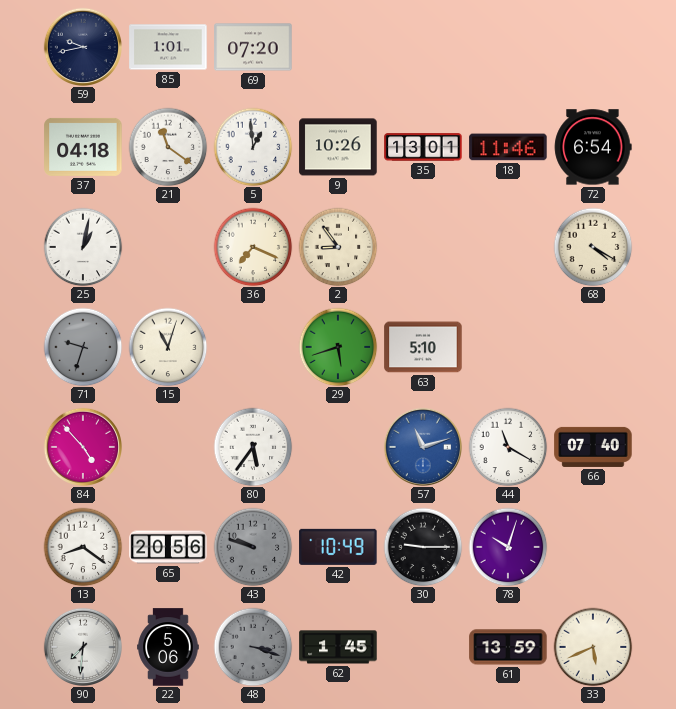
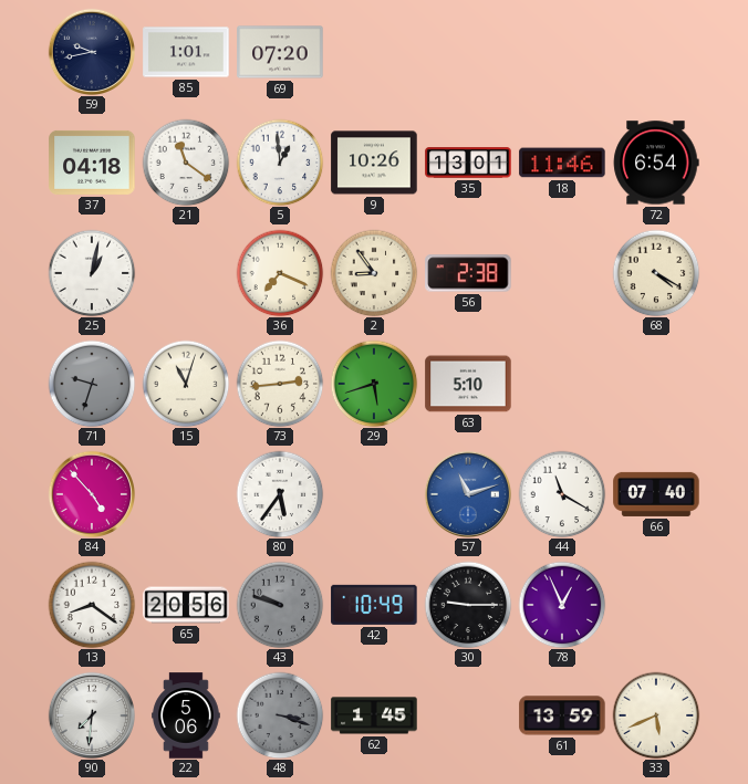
56: none -> 2:38
73: none -> 2:44
78: 10:03 -> 12:56
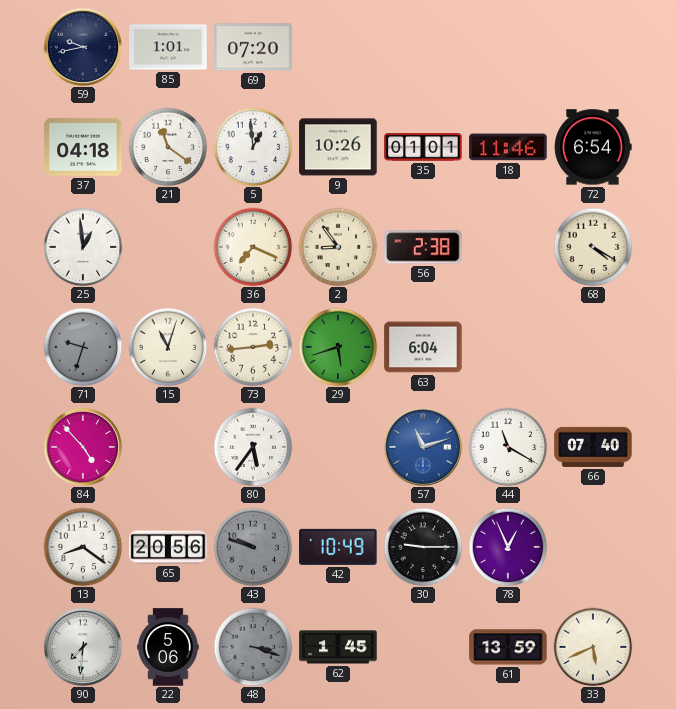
35: 13:01 -> 01:01
25: 1:02 -> 12:59
63: 5:10 -> 6:04
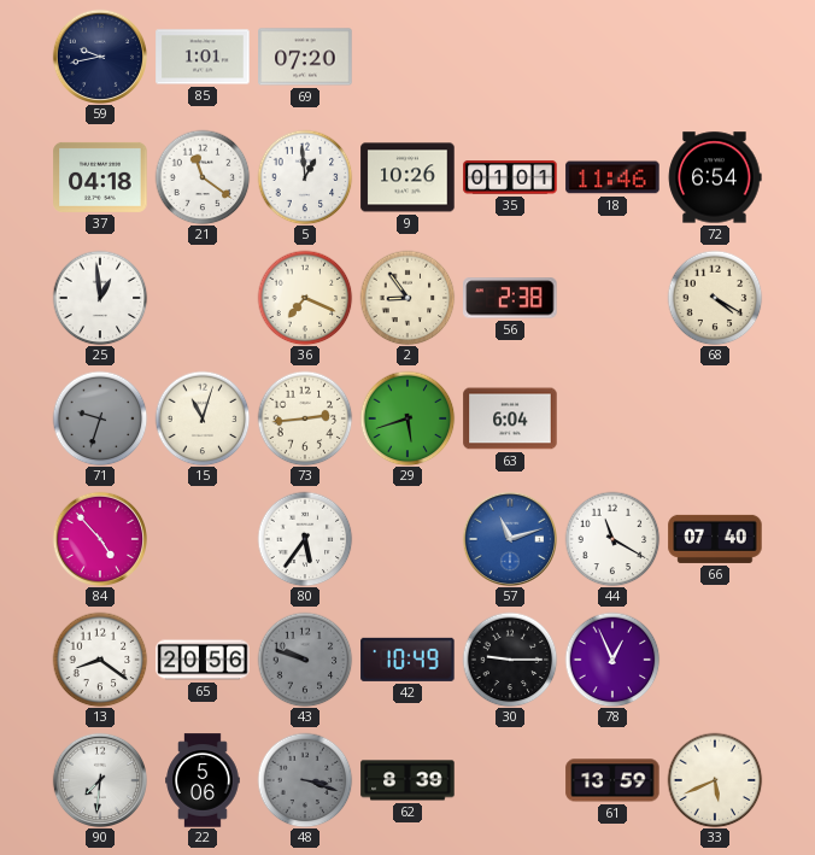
62: 1:45 -> 8:39
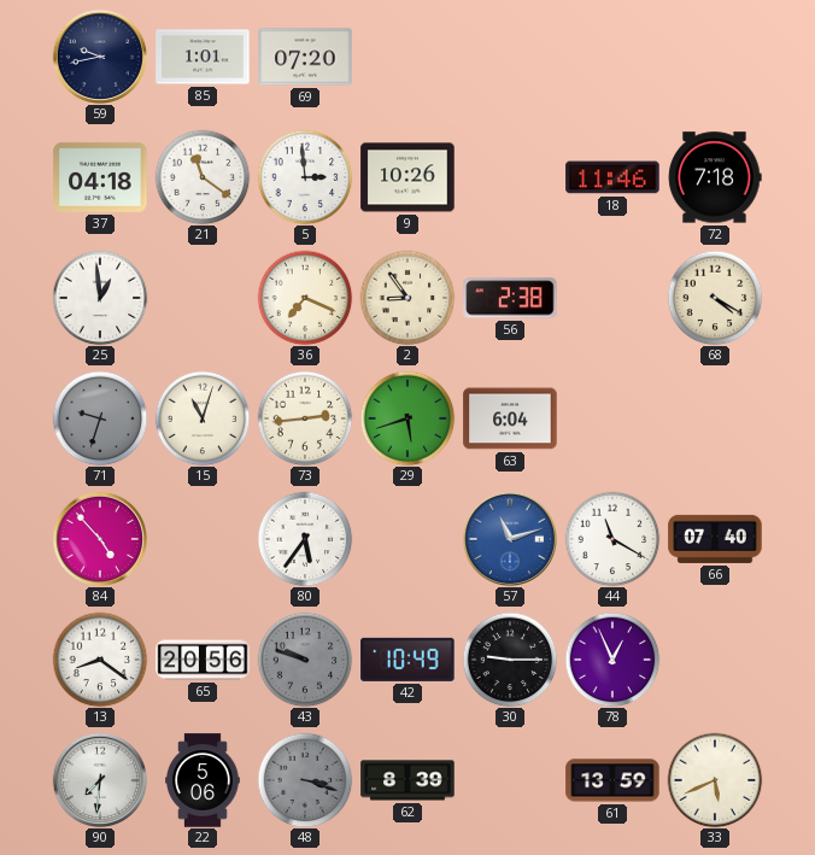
5: 12:59 -> 2:59
35: 01:01 -> none
72: 6:54 -> 7:18
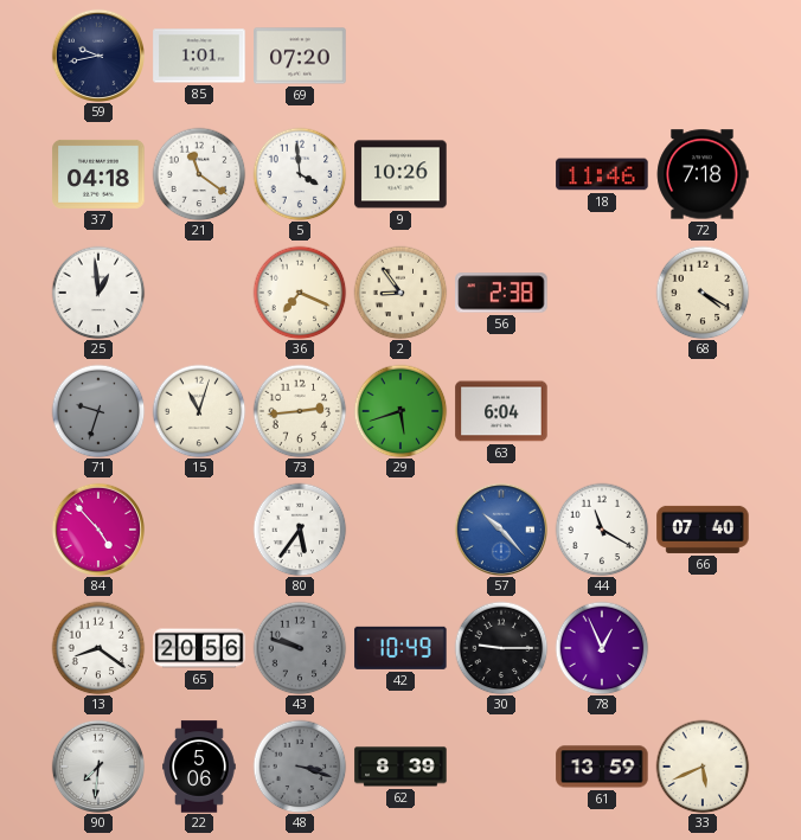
5: 2:59 -> 3:59
57: 11:12 -> 10:23
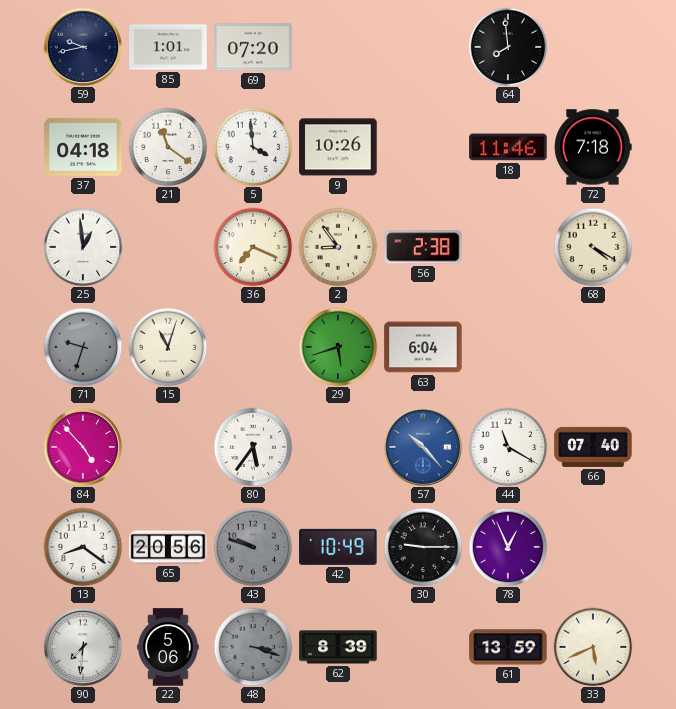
64: none -> 7:59
73: 2:44 -> none
